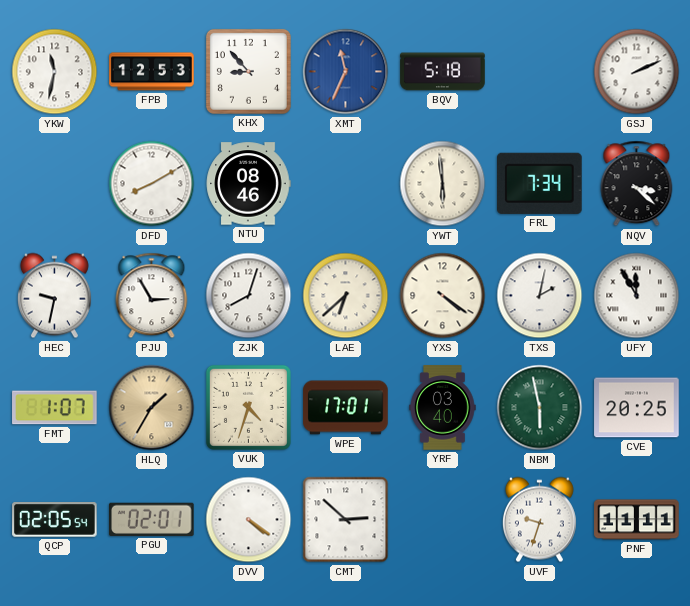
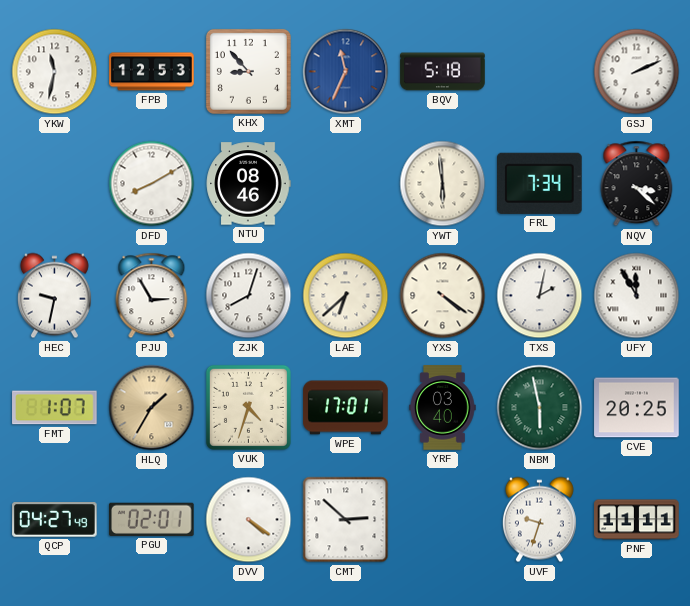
QCP: 02:05 -> 04:27
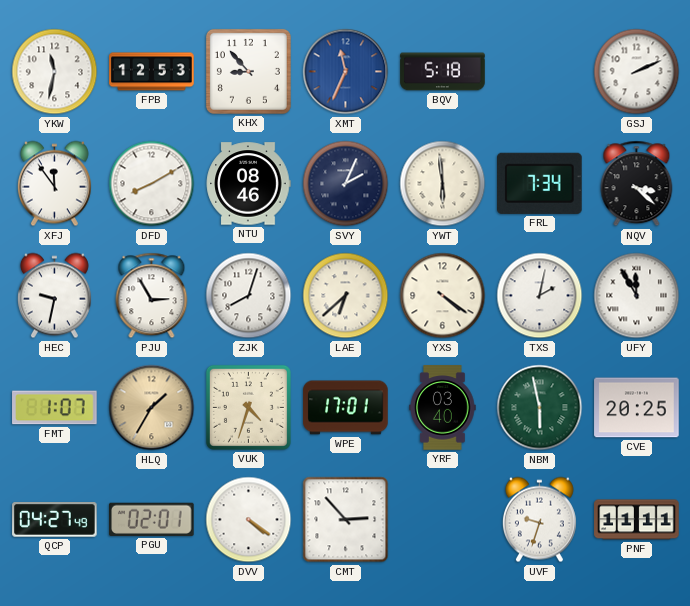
XFJ: none -> 11:54
SVY: none -> 2:04
CMT: 2:52 -> 2:53
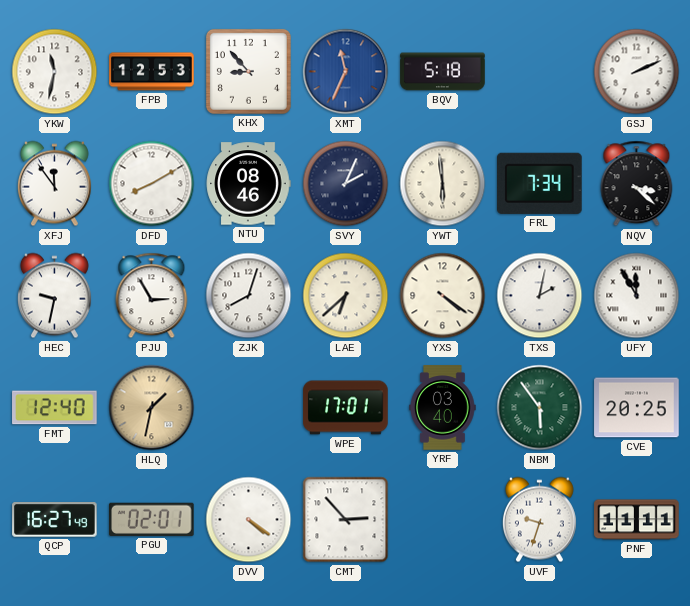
FMT: 1:07 -> 12:40
HLQ: 1:35 -> 1:32
VUK: 4:33 -> none
NBM: 5:58 -> 5:54
QCP: 04:27 -> 16:27
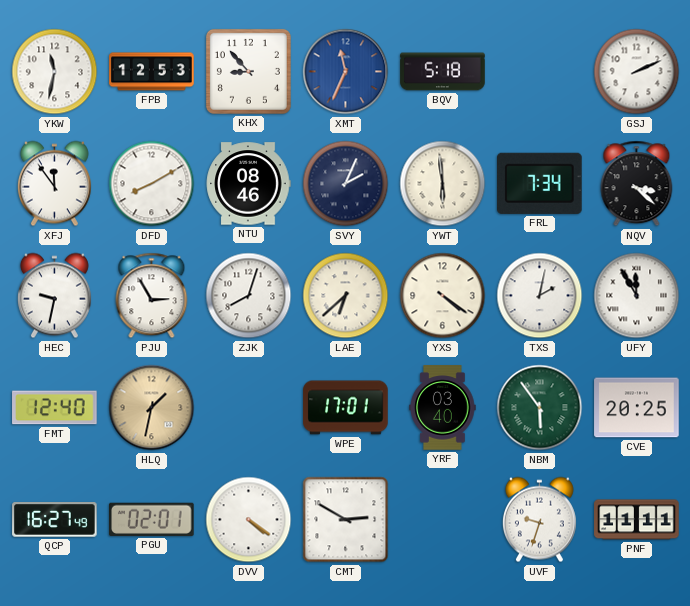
CMT: 2:53 -> 2:50
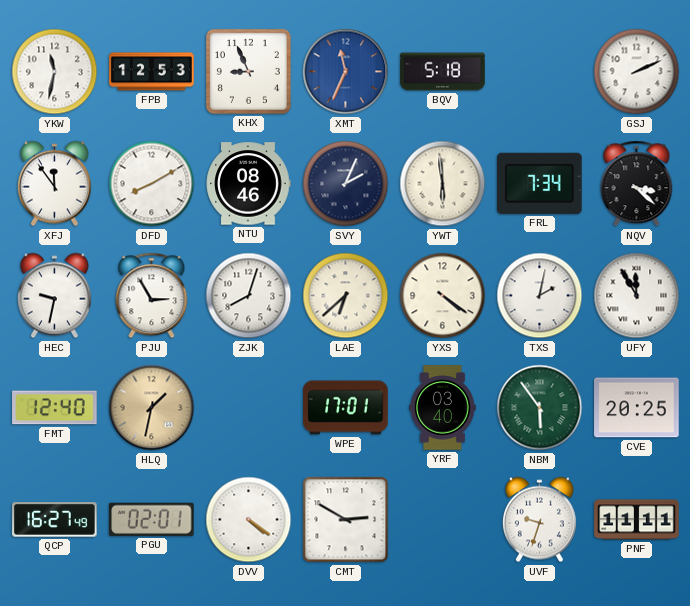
KHX: 8:53 -> 8:56
